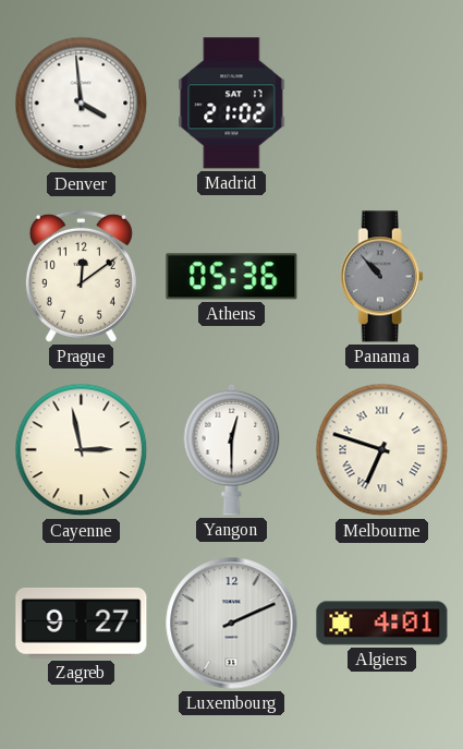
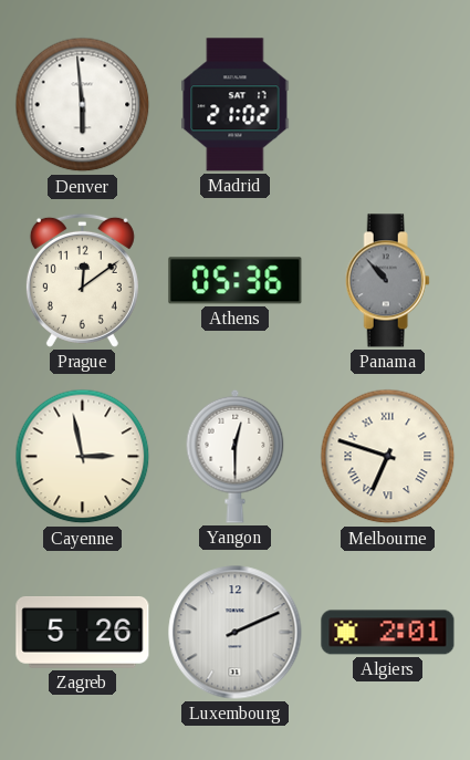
Denver: 3:59 -> 5:59
Zagreb: 9:27 -> 5:26
Algiers: 4:01 -> 2:01
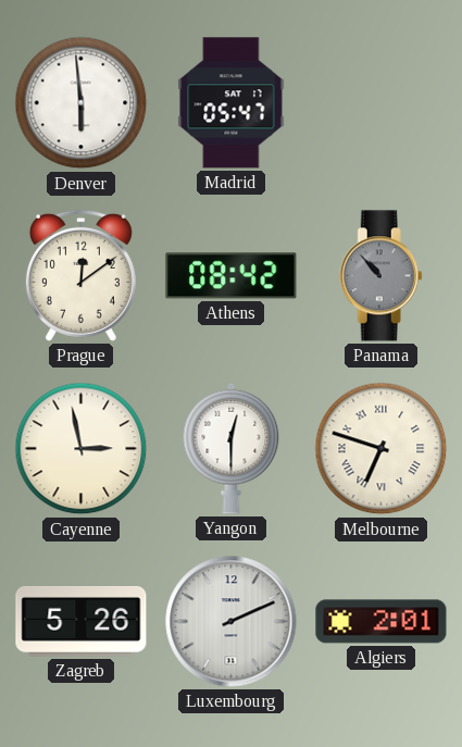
Madrid: 21:02 -> 05:47
Athens: 05:36 -> 08:42
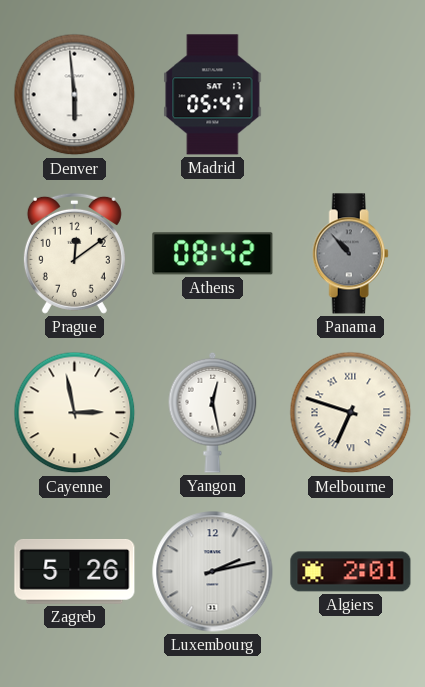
Yangon: 12:30 -> 12:28
Luxembourg: 2:11 -> 2:13
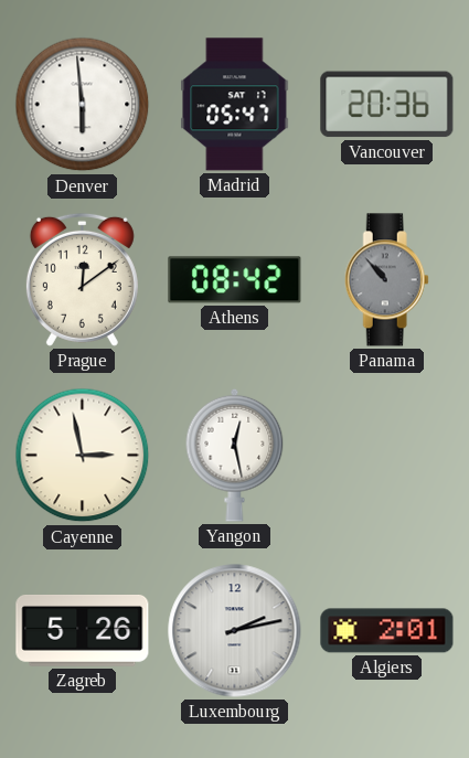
Vancouver: none -> 20:36
Melbourne: 6:48 -> none
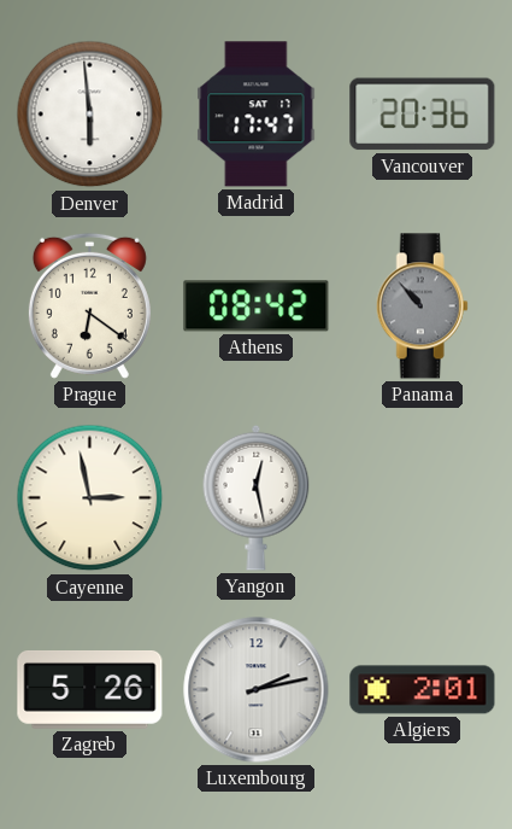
Madrid: 05:47 -> 17:47
Prague: 12:09 -> 6:21
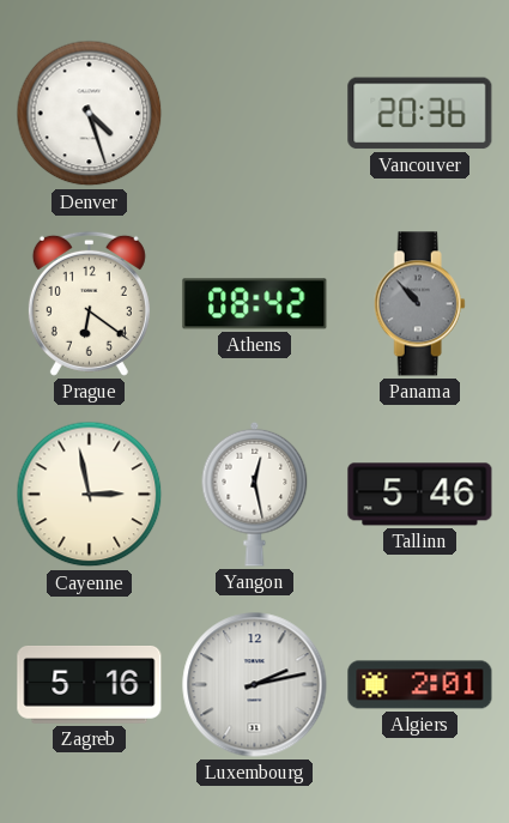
Denver: 5:59 -> 4:27
Madrid: 17:47 -> none
Tallinn: none -> 5:46
Zagreb: 5:26 -> 5:16
